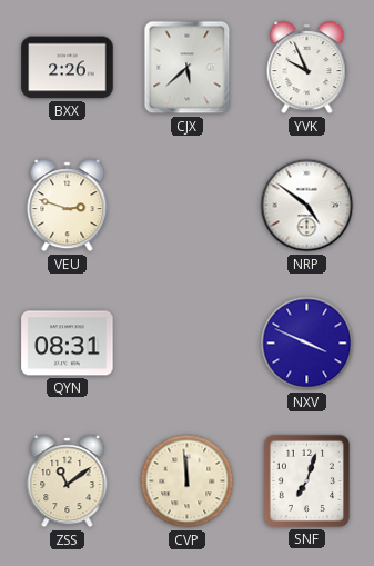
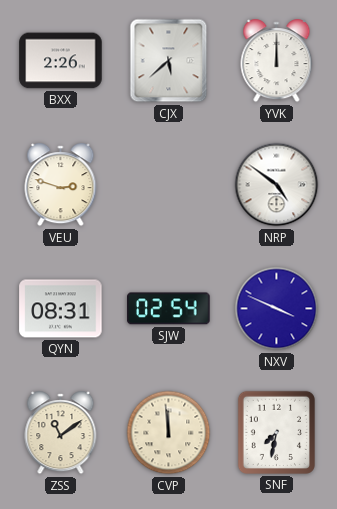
YVK: 9:56 -> 12:00
SJW: none -> 02:54
SNF: 7:03 -> 7:32
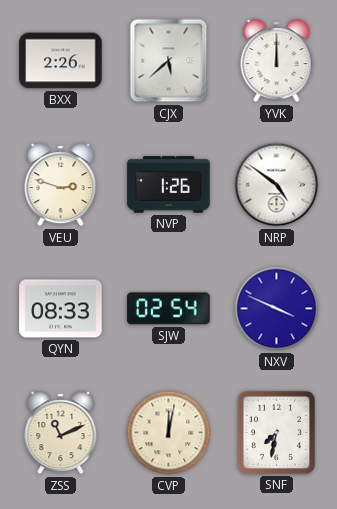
NVP: none -> 1:26
QYN: 08:31 -> 08:33
ZSS: 11:09 -> 11:11
CVP: 11:59 -> 12:02
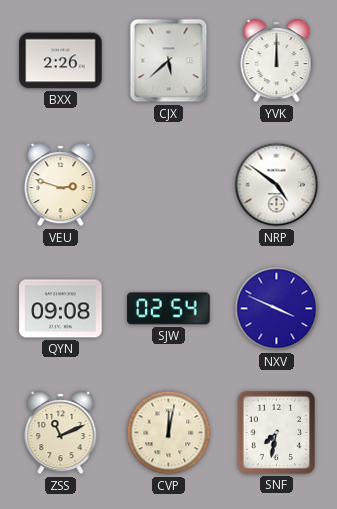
NVP: 1:26 -> none
QYN: 08:33 -> 09:08
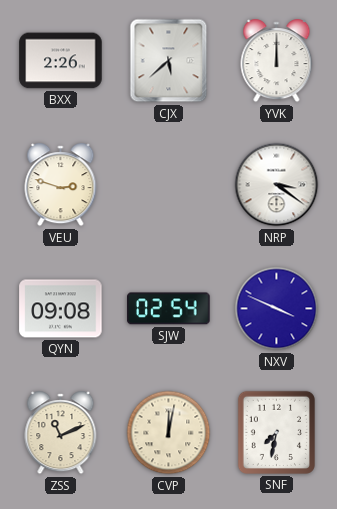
NRP: 4:51 -> 3:21
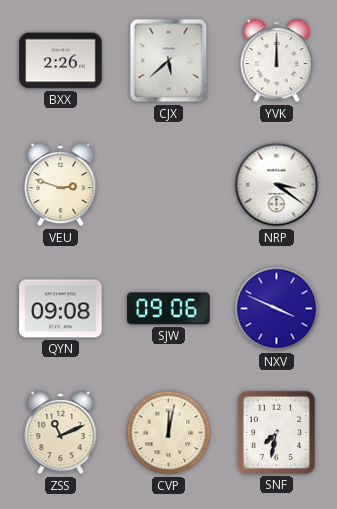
SJW: 02:54 -> 09:06
